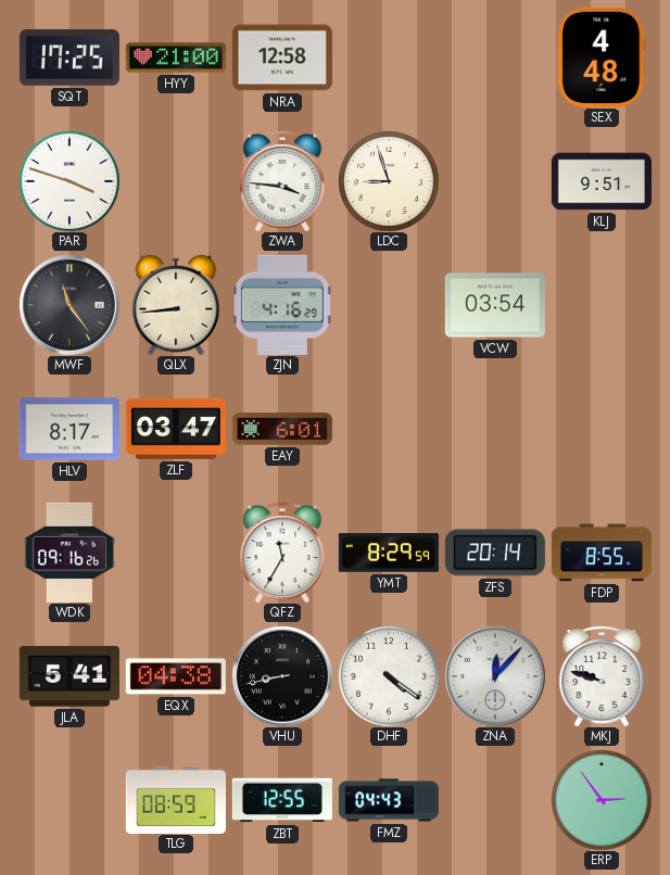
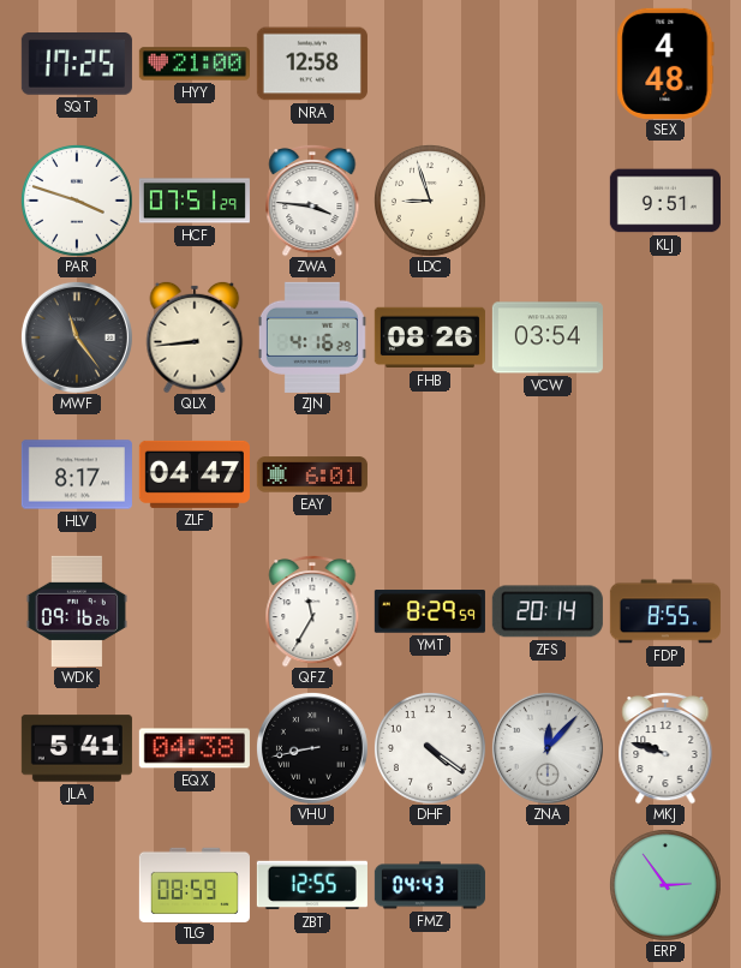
HCF: none -> 07:51
FHB: none -> 08:26
ZLF: 03:47 -> 04:47
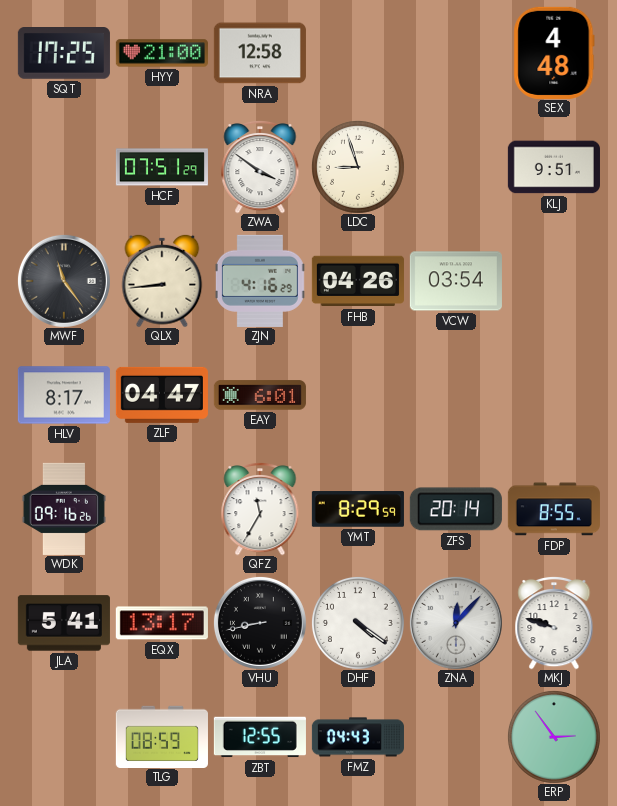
PAR: 3:48 -> none
ZWA: 3:46 -> 3:51
FHB: 08:26 -> 04:26
EQX: 04:38 -> 13:17
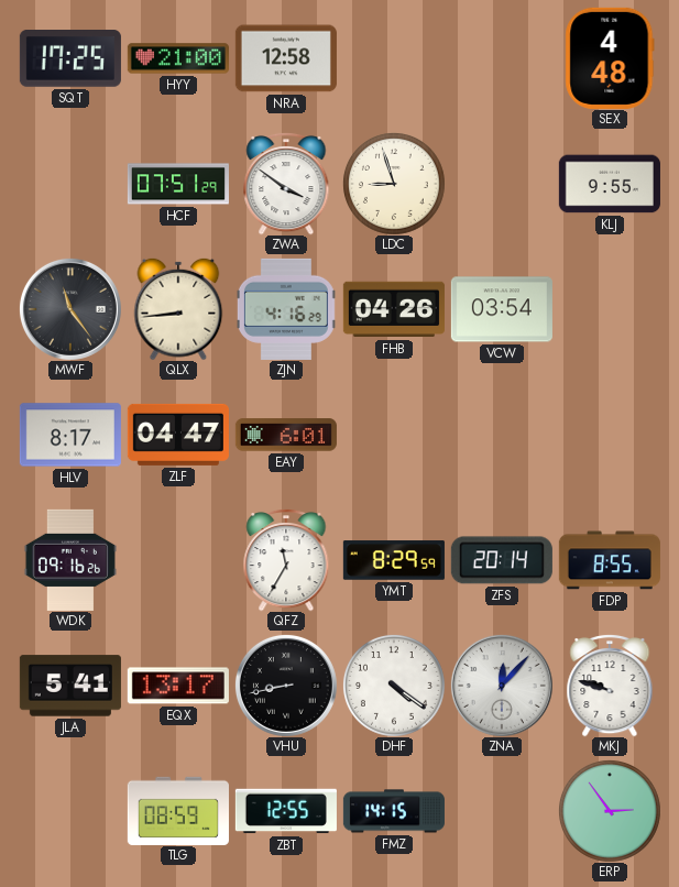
KLJ: 9:51 -> 9:55
FMZ: 04:43 -> 14:15
